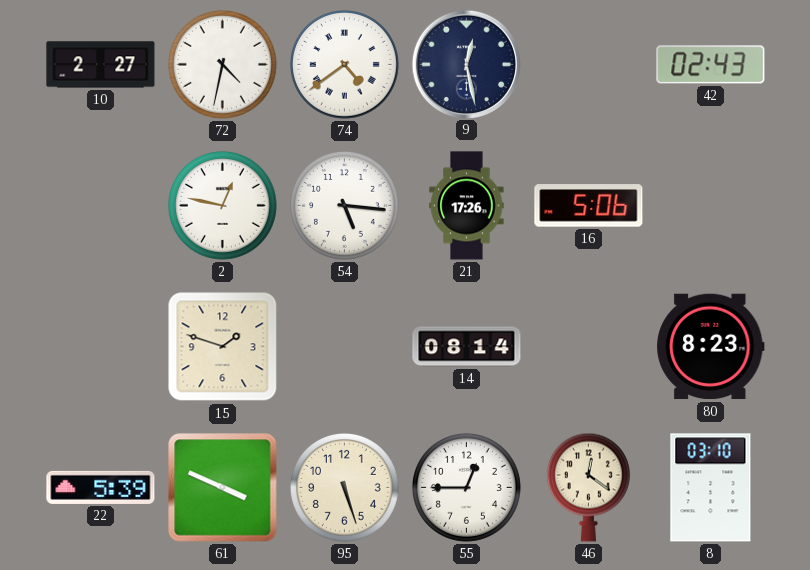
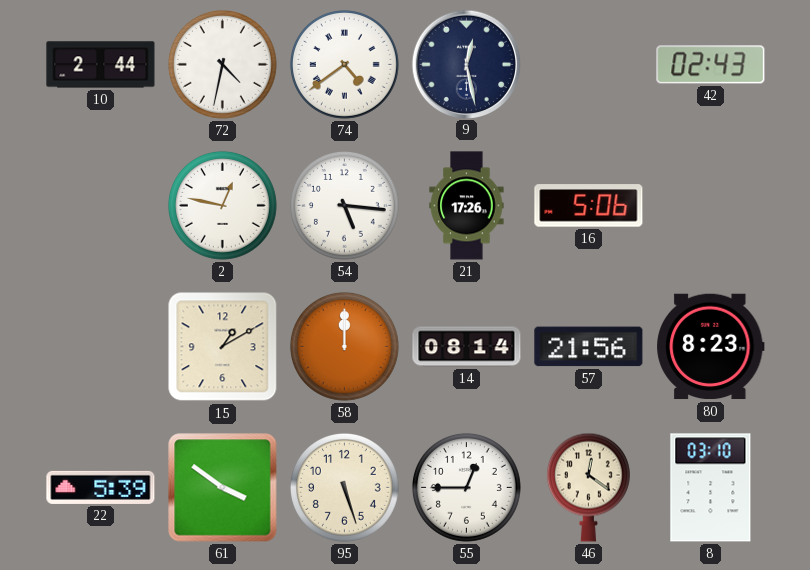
10: 2:27 -> 2:44
15: 1:48 -> 1:10
58: none -> 12:00
57: none -> 21:56
61: 3:49 -> 3:51
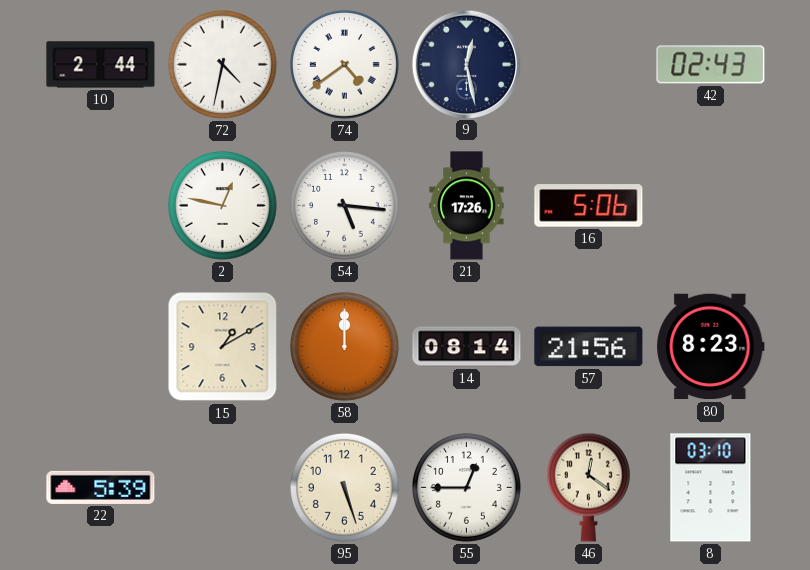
61: 3:51 -> none
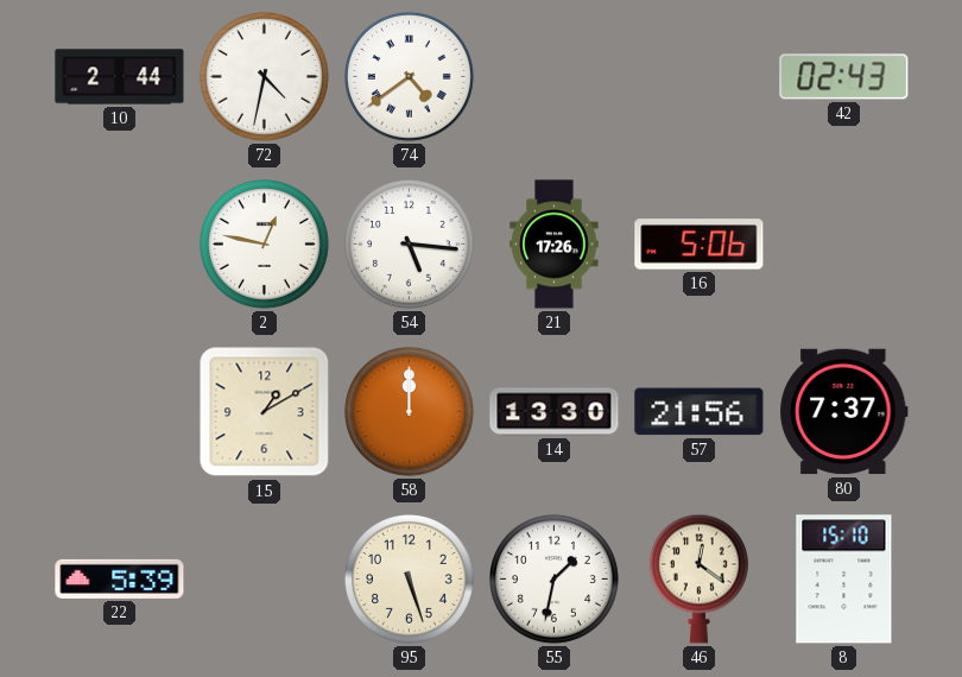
9: 12:28 -> none
14: 08:14 -> 13:30
80: 8:23 -> 7:37
55: 12:45 -> 1:32
8: 03:10 -> 15:10
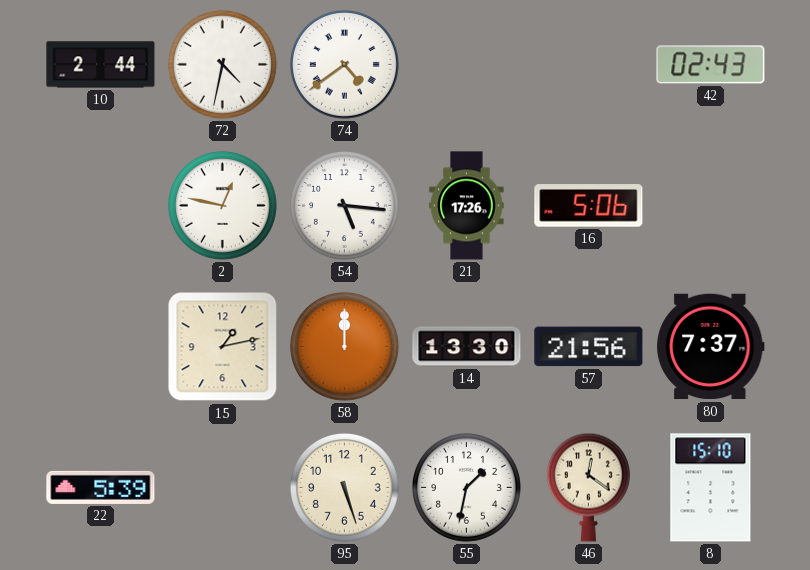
15: 1:10 -> 1:13
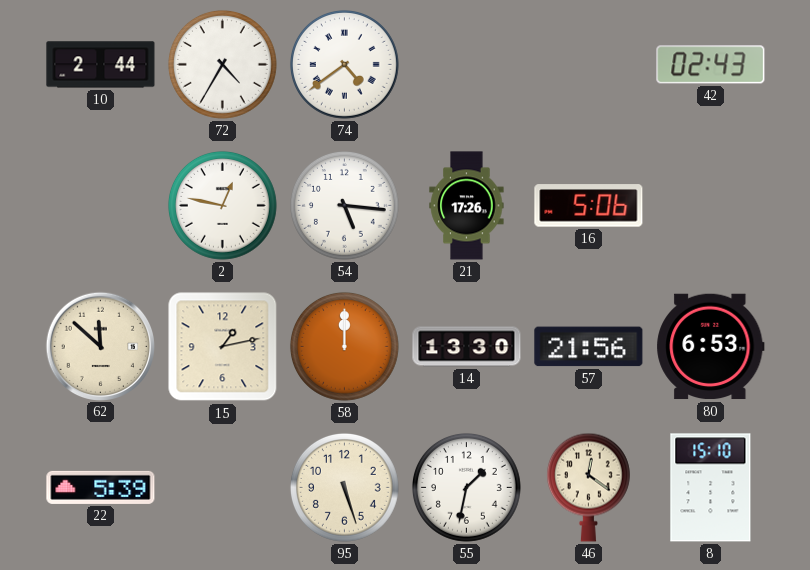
72: 4:32 -> 4:35
62: none -> 11:52
80: 7:37 -> 6:53
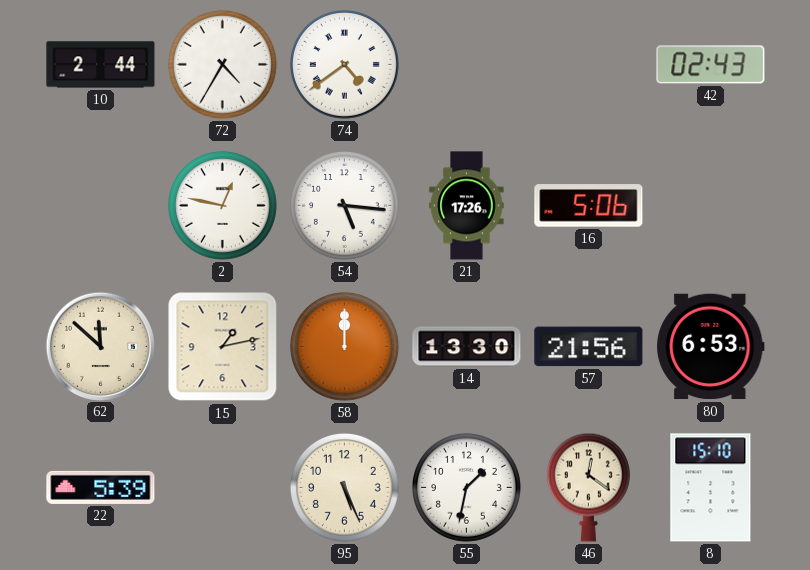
95: 5:27 -> 5:26
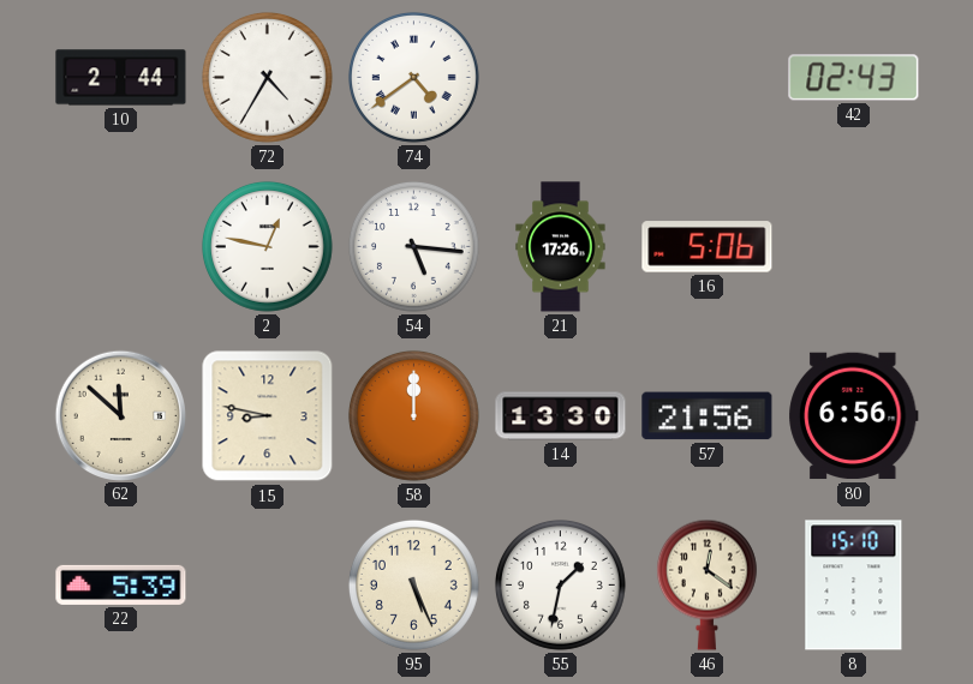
15: 1:13 -> 8:47
80: 6:53 -> 6:56
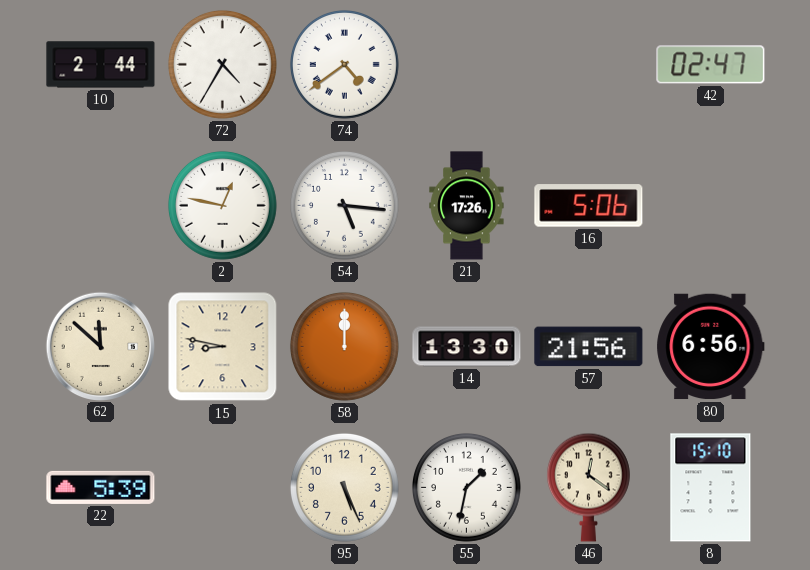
42: 02:43 -> 02:47
